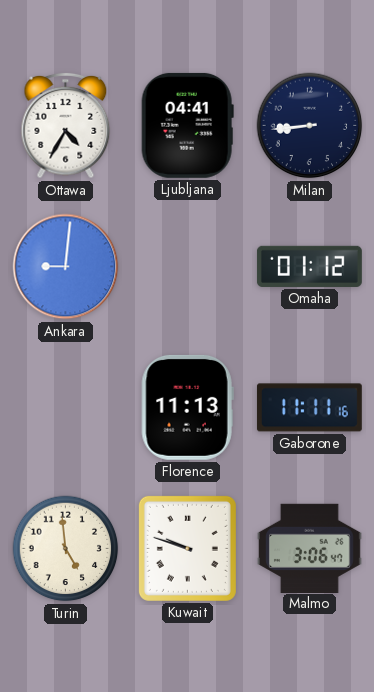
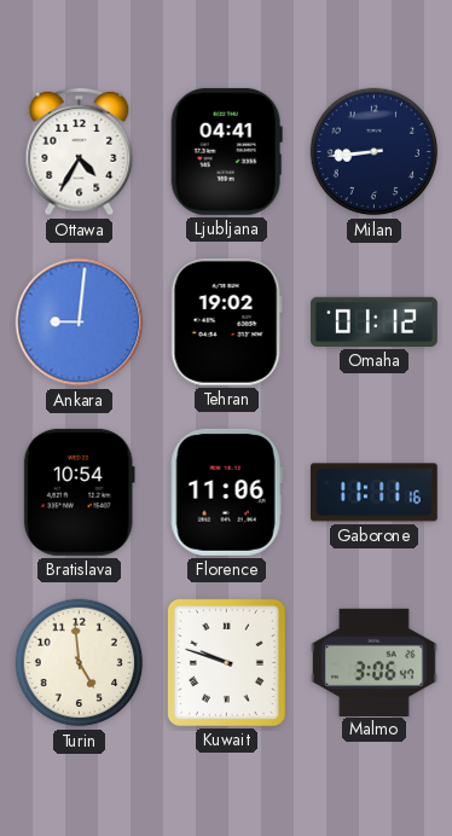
Tehran: none -> 19:02
Bratislava: none -> 10:54
Florence: 11:13 -> 11:06
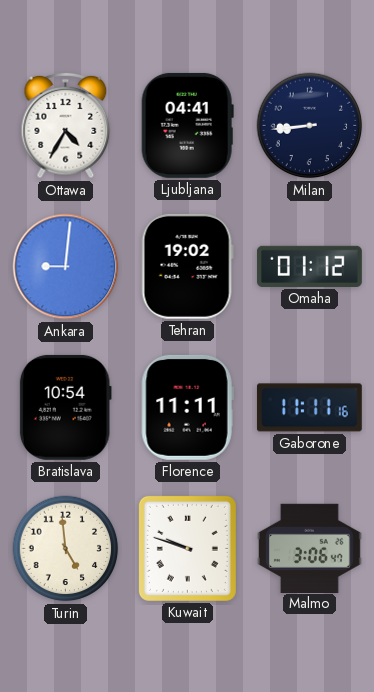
Florence: 11:06 -> 11:11
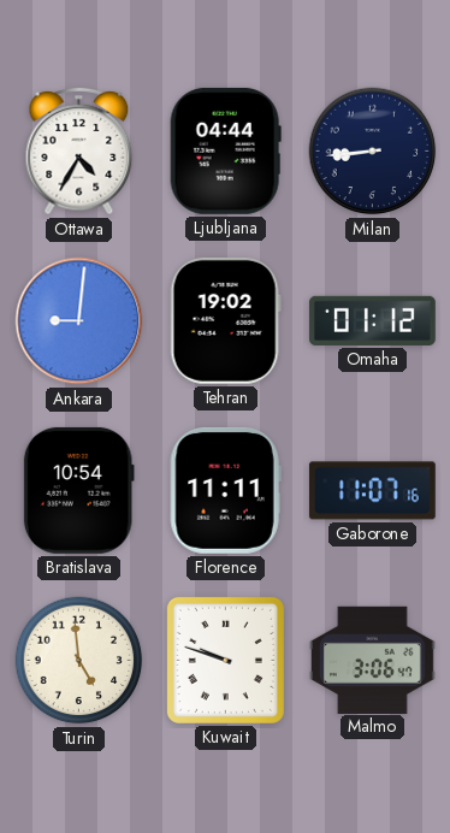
Ljubljana: 04:41 -> 04:44
Gaborone: 11:11 -> 11:07
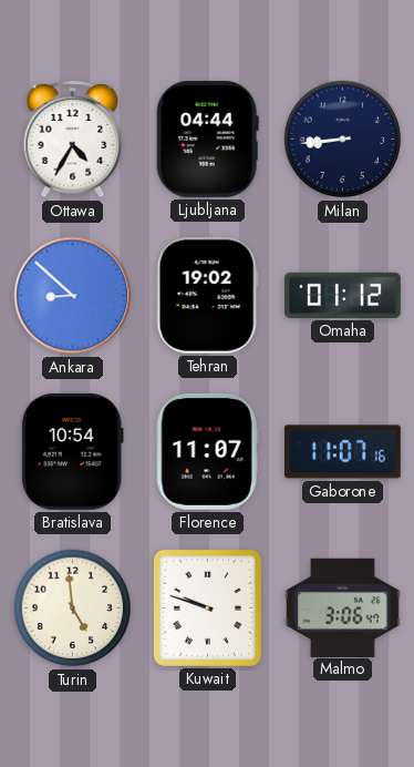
Ankara: 9:01 -> 8:52
Florence: 11:11 -> 11:07
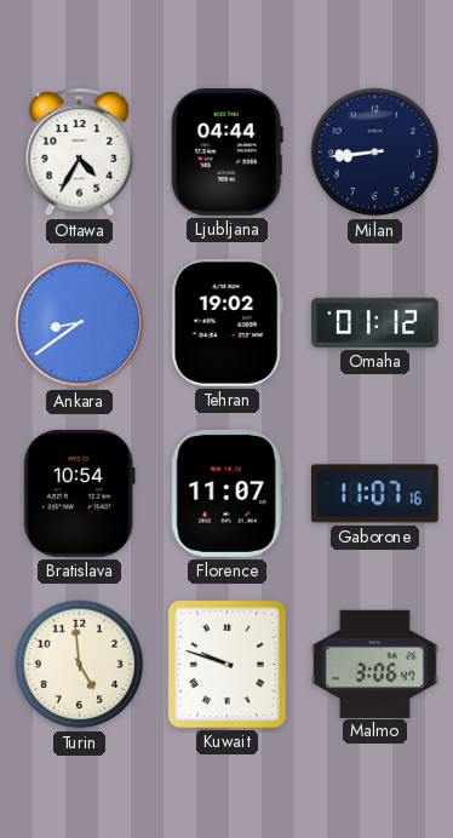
Ankara: 8:52 -> 8:39
